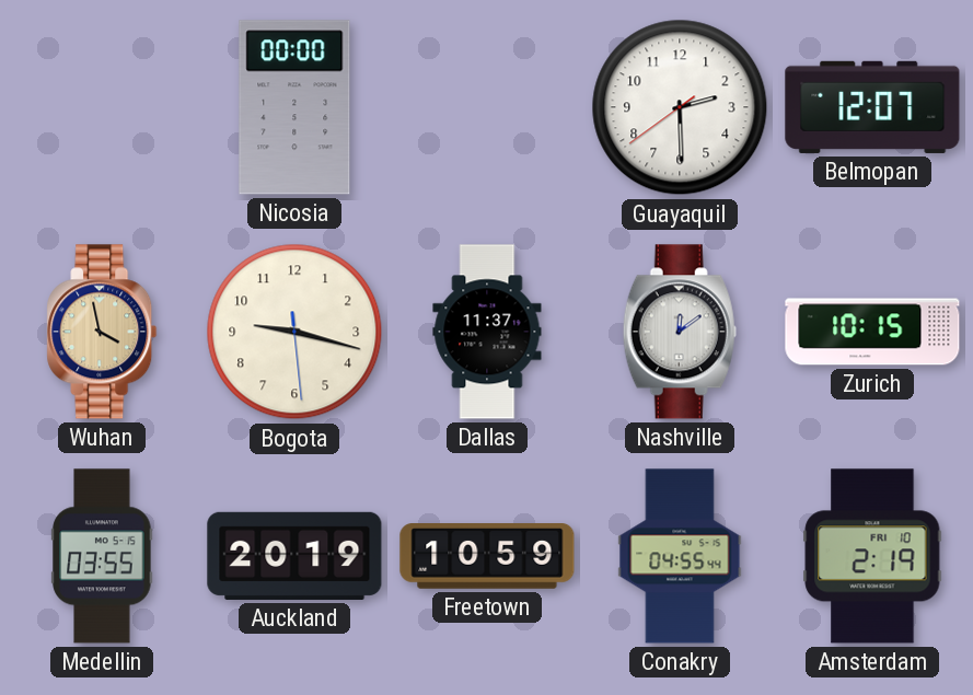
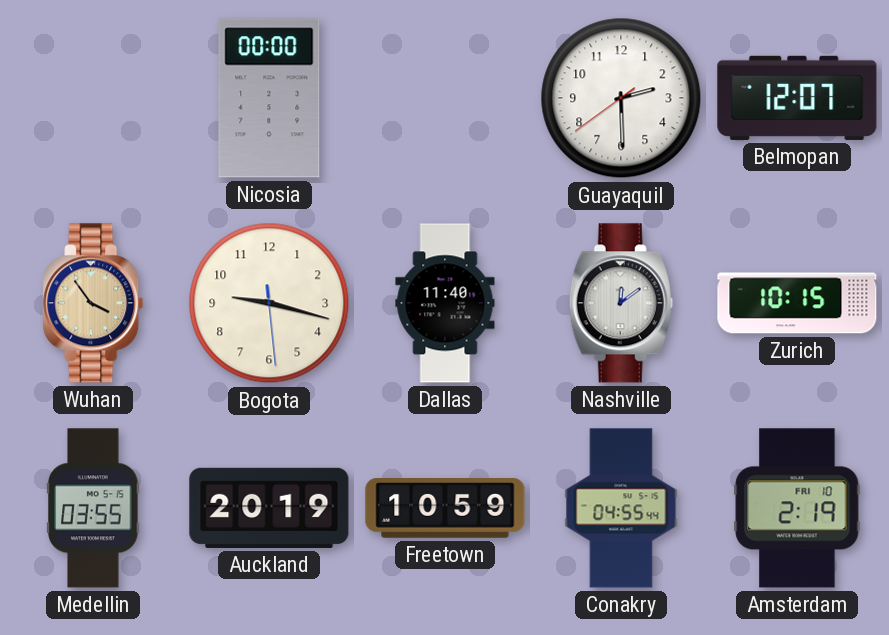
Wuhan: 3:58 -> 3:54
Dallas: 11:37 -> 11:40
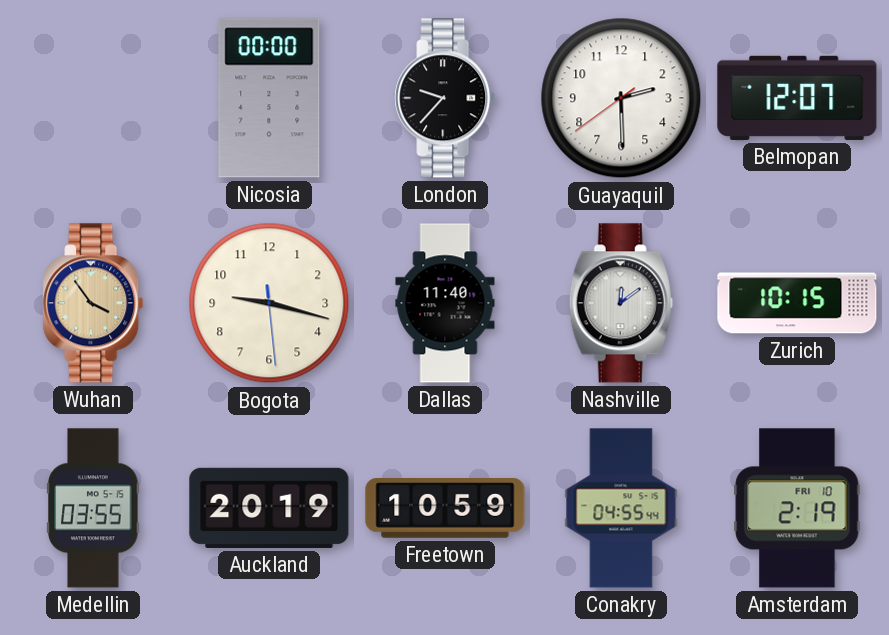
London: none -> 9:37
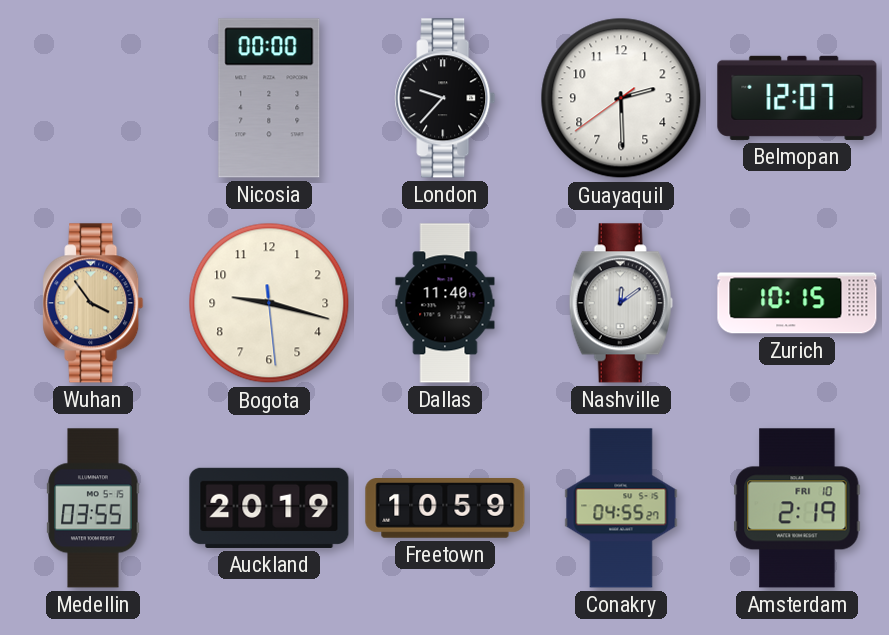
Conakry: 04:55:44 -> 04:55:27
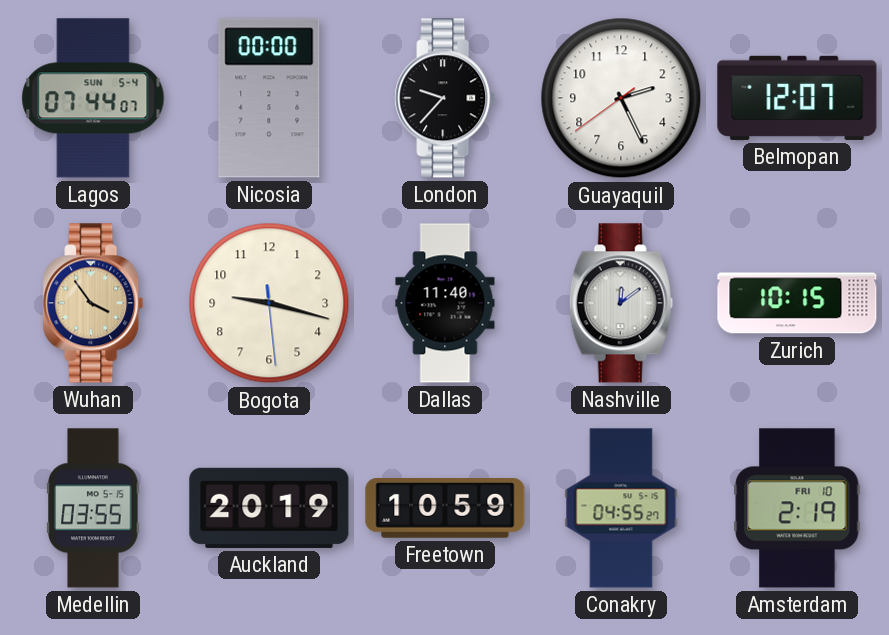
Lagos: none -> 07:44
Guayaquil: 2:29 -> 2:25
